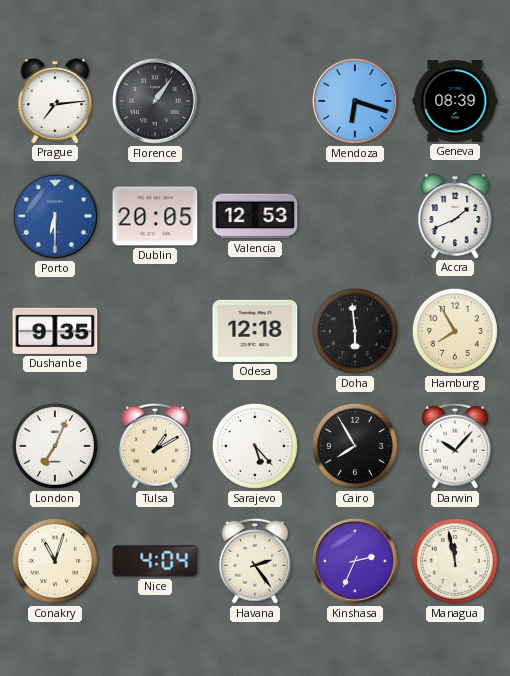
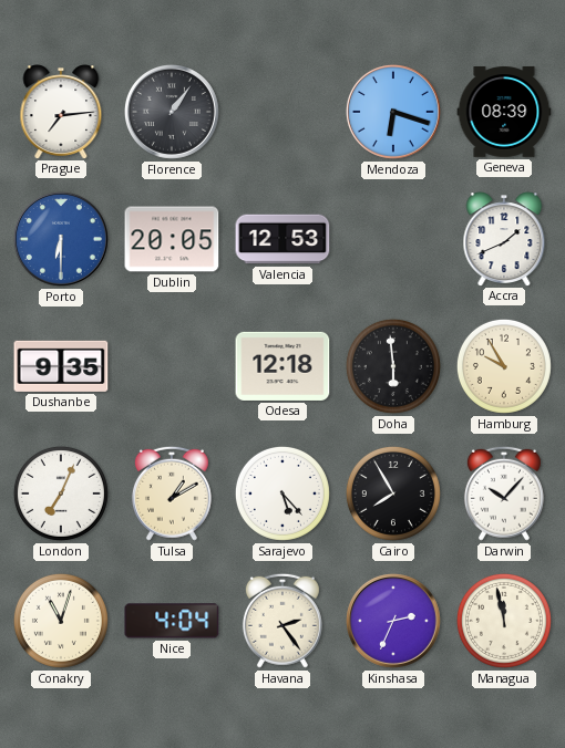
Hamburg: 7:55 -> 9:55
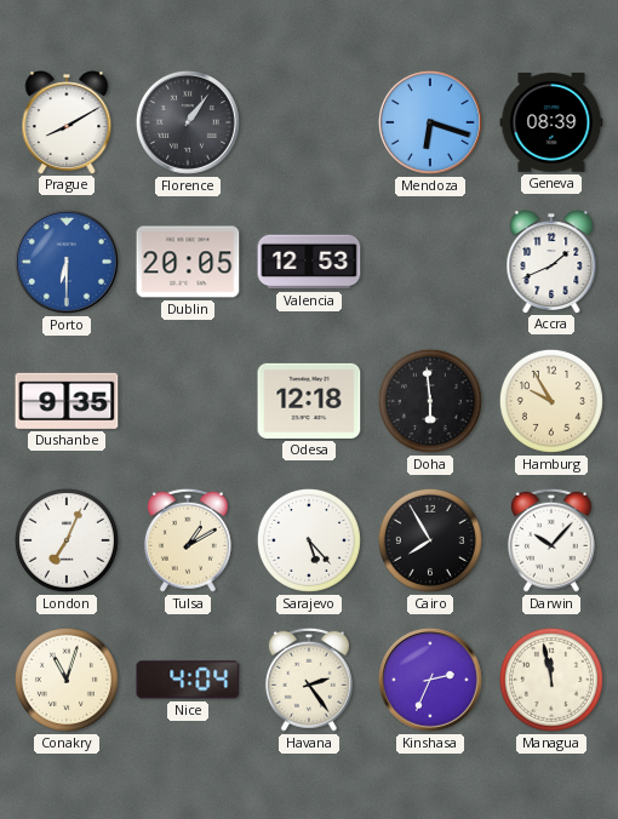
Prague: 7:14 -> 8:10
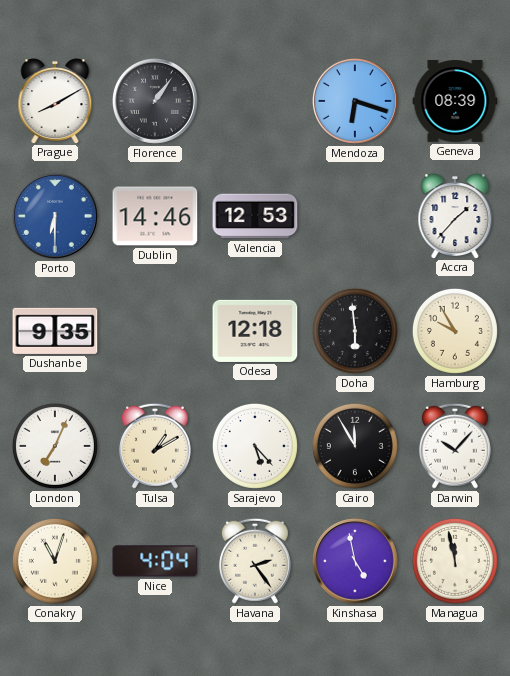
Dublin: 20:05 -> 14:46
Accra: 1:41 -> 1:37
Cairo: 7:55 -> 11:55
Kinshasa: 2:34 -> 4:58
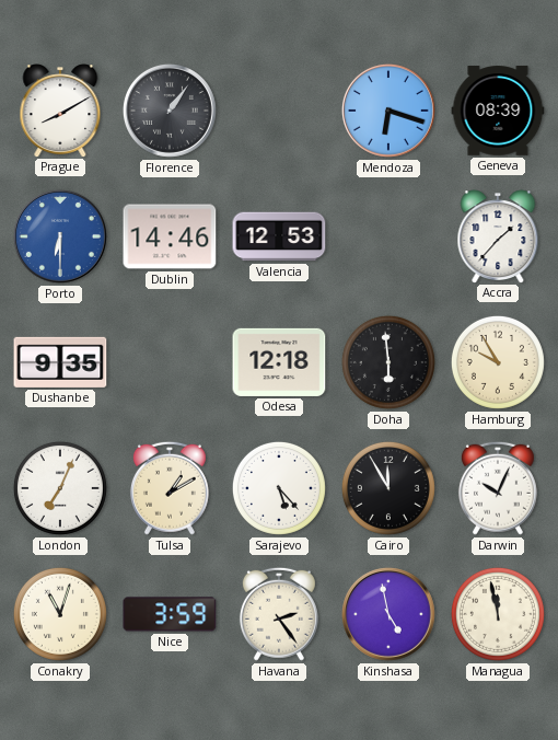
Darwin: 10:07 -> 10:04
Nice: 4:04 -> 3:59
